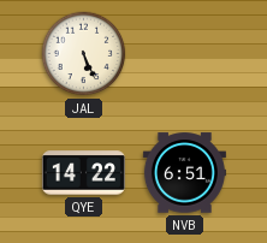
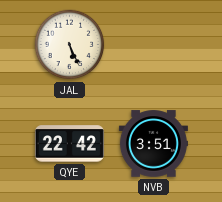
QYE: 14:22 -> 22:42
NVB: 6:51 -> 3:51
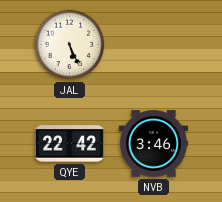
NVB: 3:51 -> 3:46
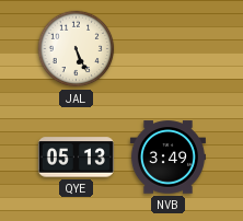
QYE: 22:42 -> 05:13
NVB: 3:46 -> 3:49
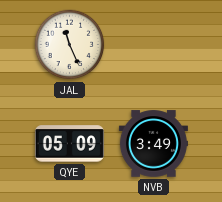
JAL: 5:26 -> 11:26
QYE: 05:13 -> 05:09
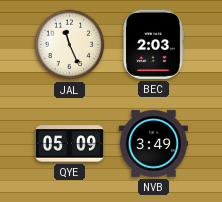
BEC: none -> 2:03
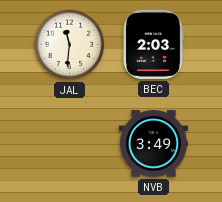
JAL: 11:26 -> 11:31
QYE: 05:09 -> none
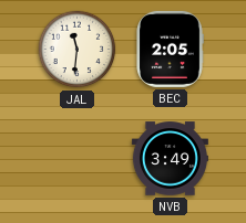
BEC: 2:03 -> 2:05
